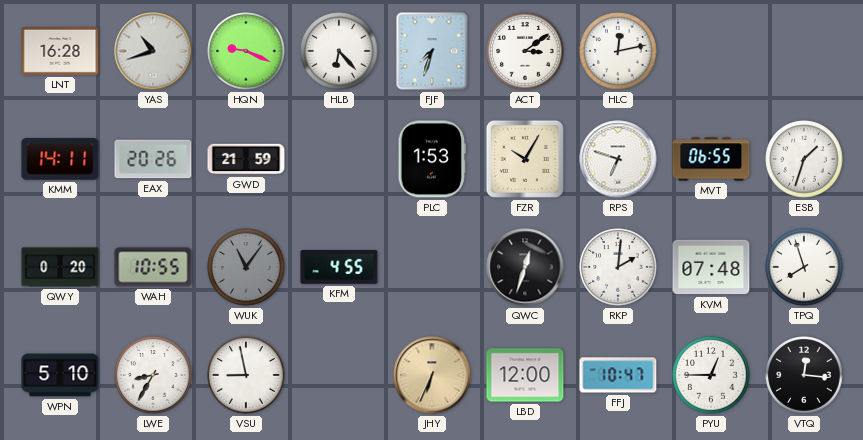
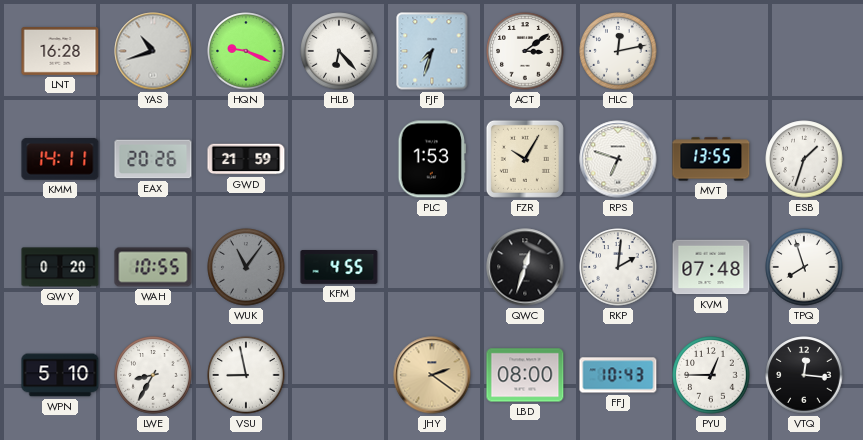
MVT: 06:55 -> 13:55
JHY: 6:34 -> 2:21
LBD: 12:00 -> 08:00
FFJ: 10:47 -> 10:43
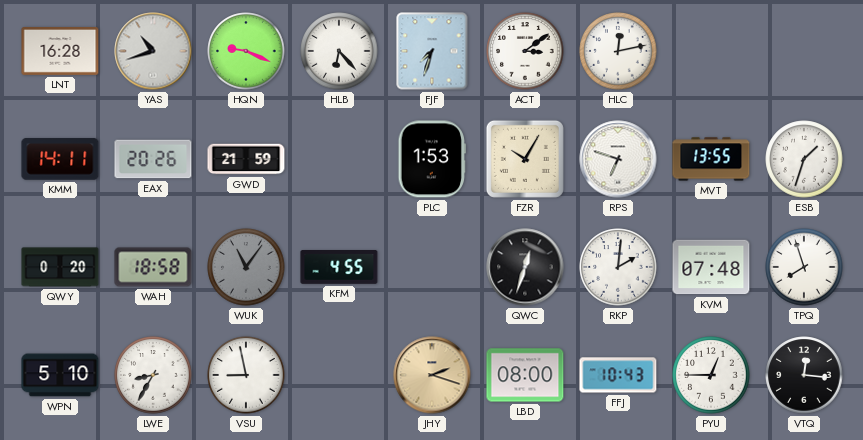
WAH: 10:55 -> 18:58
JHY: 2:21 -> 2:18
